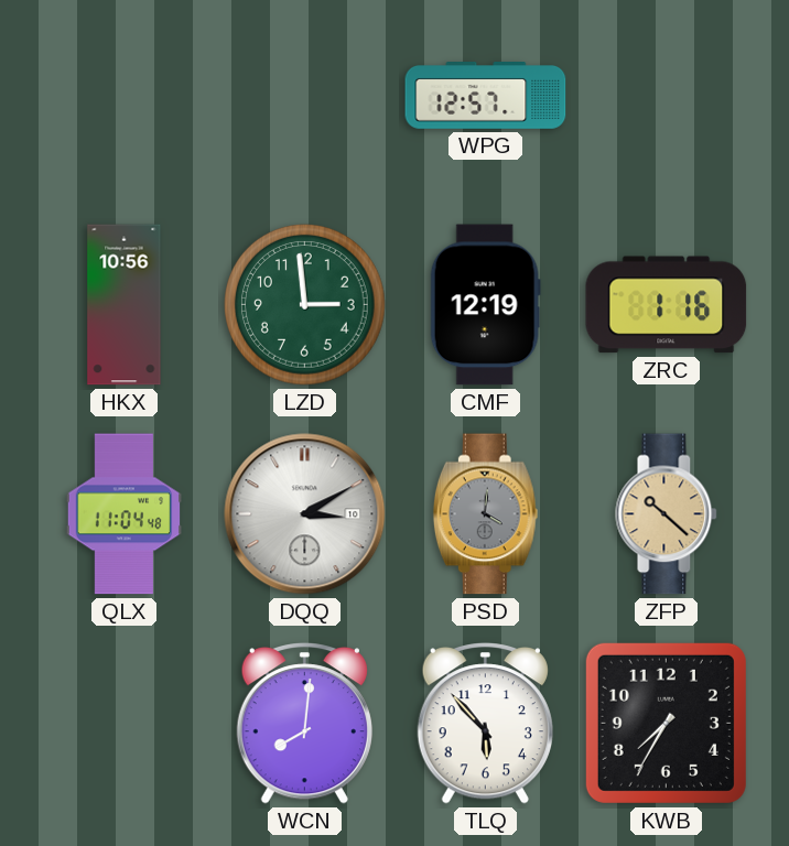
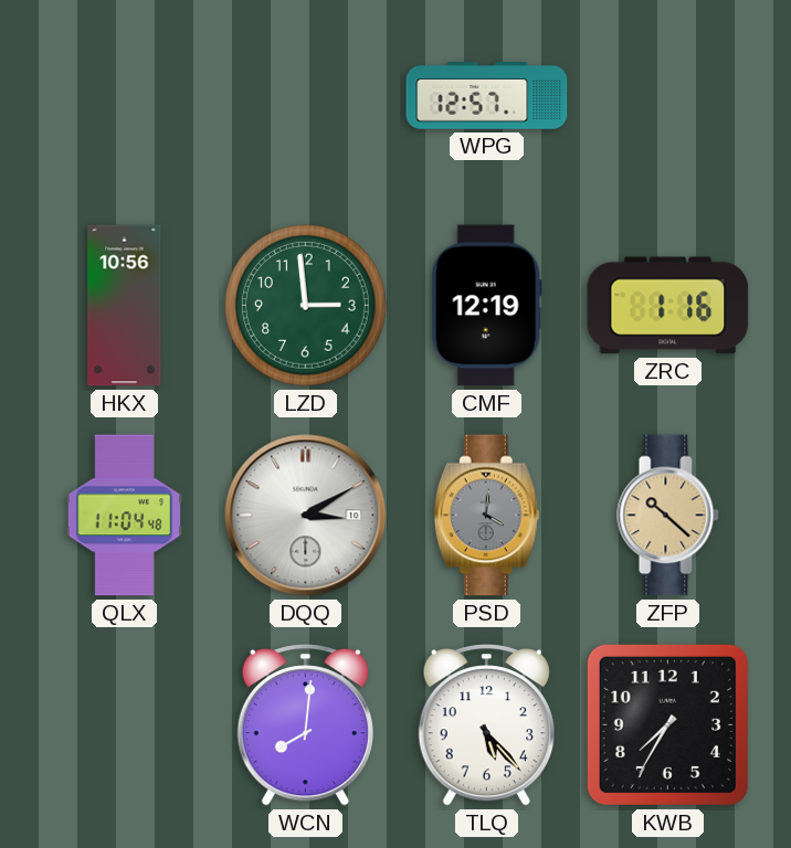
TLQ: 5:53 -> 5:23
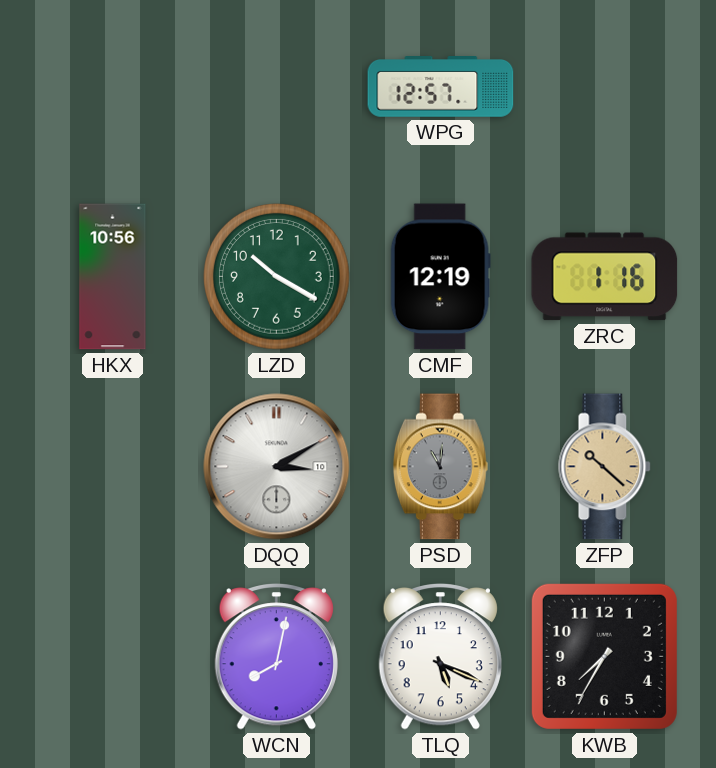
LZD: 2:59 -> 10:20
QLX: 11:04 -> none
PSD: 4:01 -> 11:01
WCN: 8:01 -> 8:02
TLQ: 5:23 -> 5:19
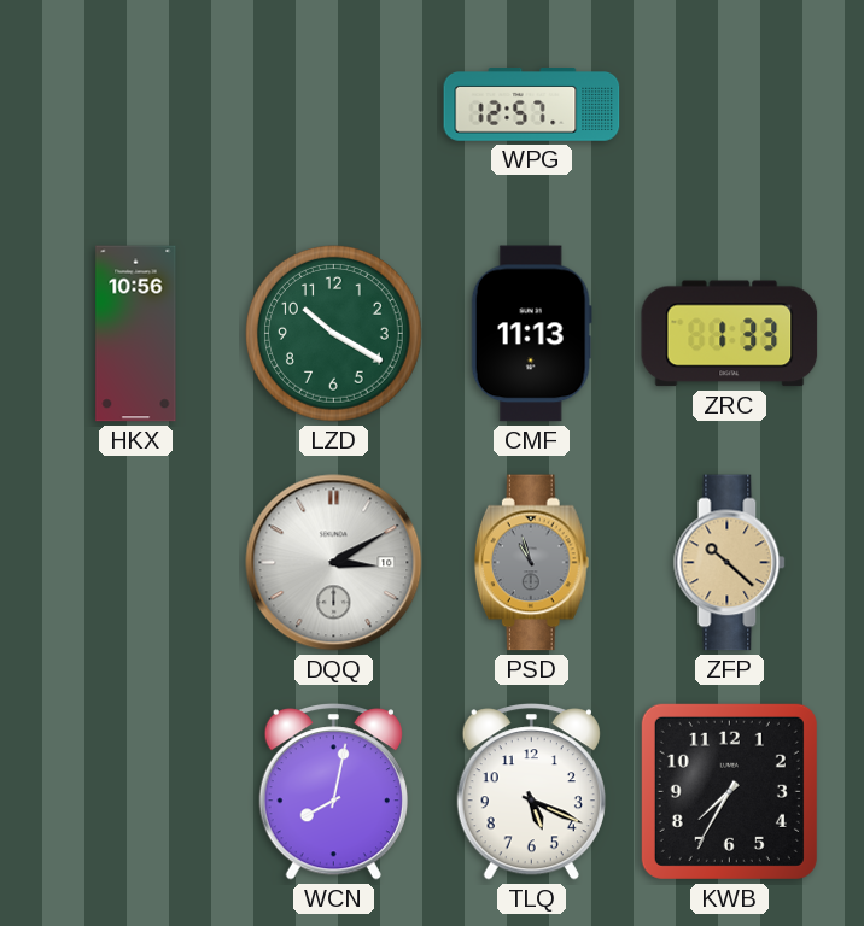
CMF: 12:19 -> 11:13
ZRC: 1:16 -> 1:33
PSD: 11:01 -> 10:57
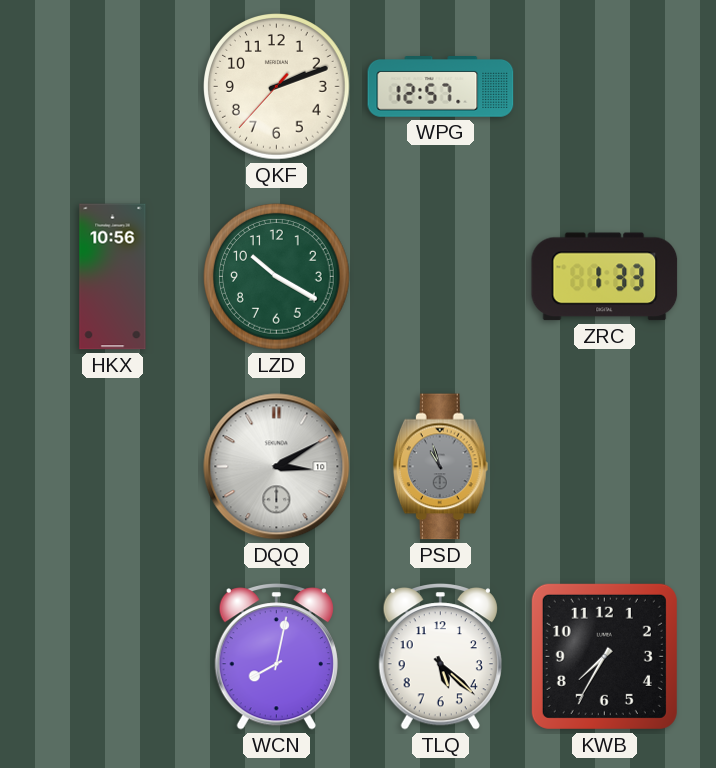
QKF: none -> 2:11
CMF: 11:13 -> none
ZFP: 10:22 -> none
TLQ: 5:19 -> 5:22
